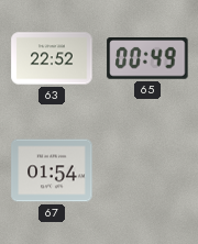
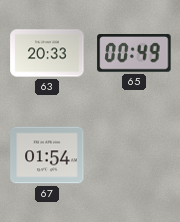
63: 22:52 -> 20:33
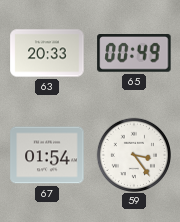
59: none -> 3:24
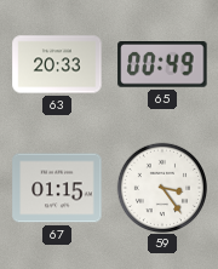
67: 01:54 -> 01:15
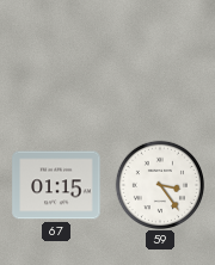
63: 20:33 -> none
65: 00:49 -> none
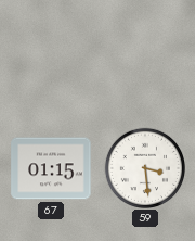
59: 3:24 -> 3:29
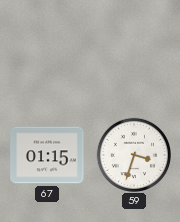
59: 3:29 -> 3:33
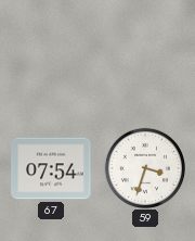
67: 01:15 -> 07:54
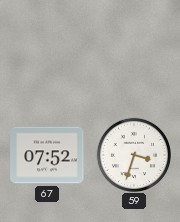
67: 07:54 -> 07:52
